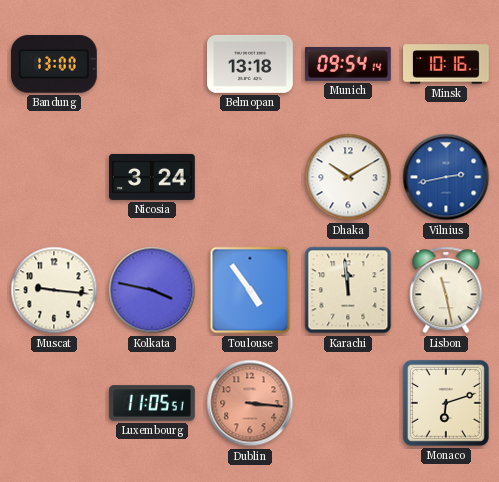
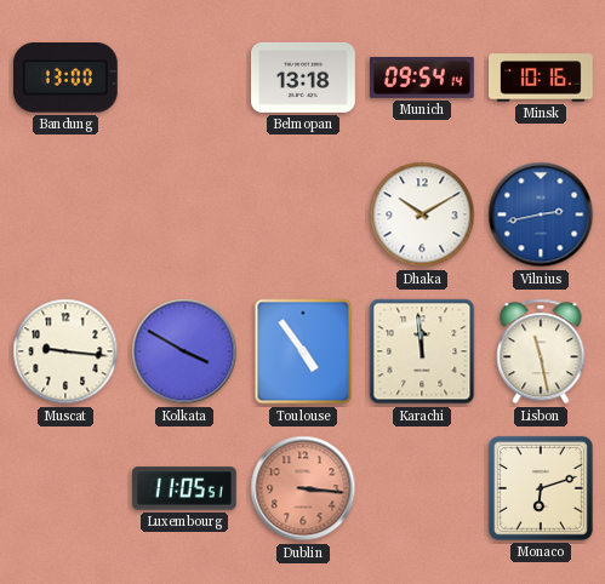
Nicosia: 3:24 -> none
Kolkata: 3:47 -> 3:50
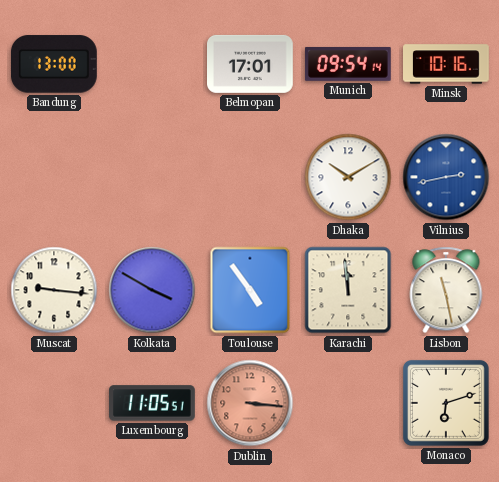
Belmopan: 13:18 -> 17:01
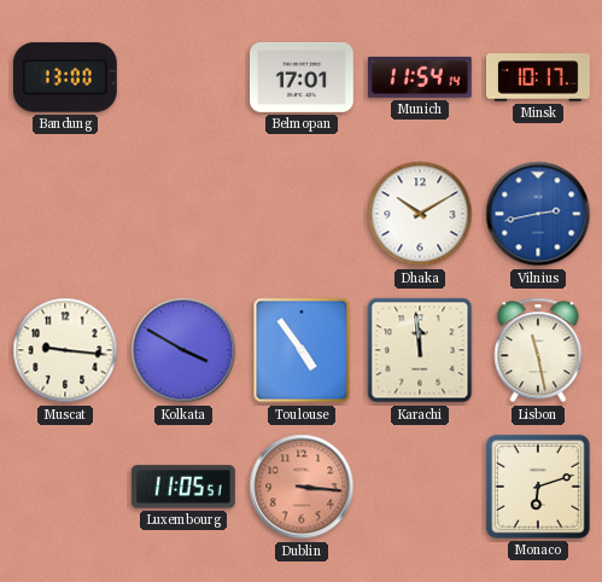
Munich: 09:54 -> 11:54
Minsk: 10:16 -> 10:17
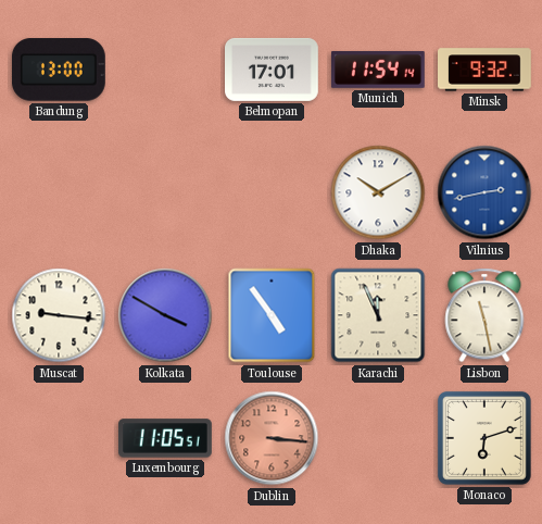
Minsk: 10:17 -> 9:32
Karachi: 11:59 -> 11:56
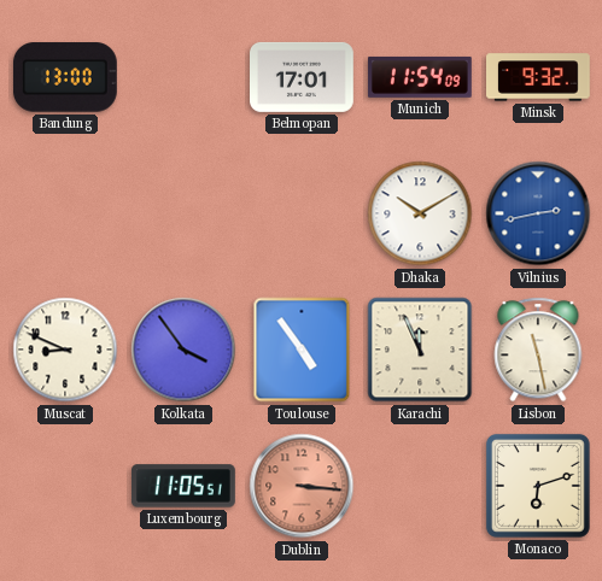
Munich: 11:54:14 -> 11:54:09
Muscat: 9:16 -> 8:49
Kolkata: 3:50 -> 3:54
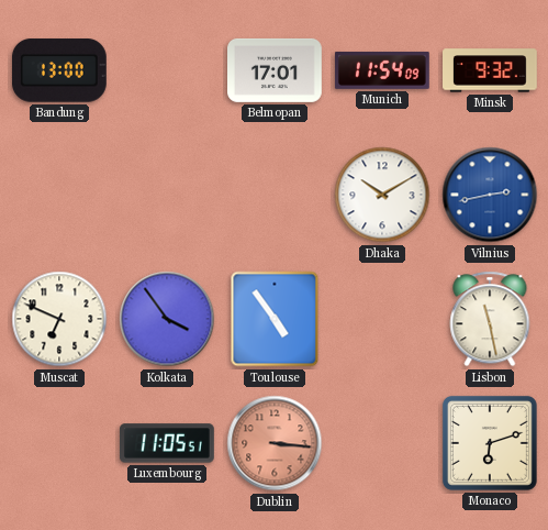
Muscat: 8:49 -> 6:49
Karachi: 11:56 -> none
